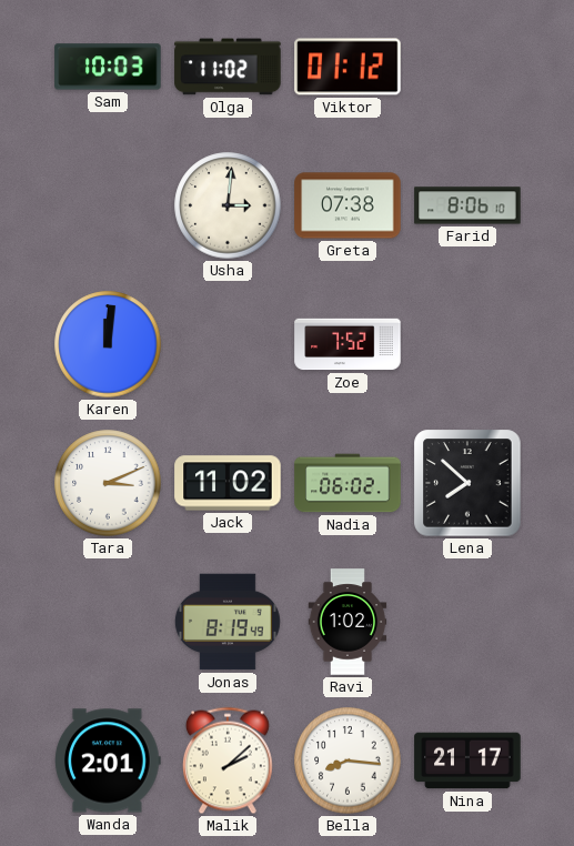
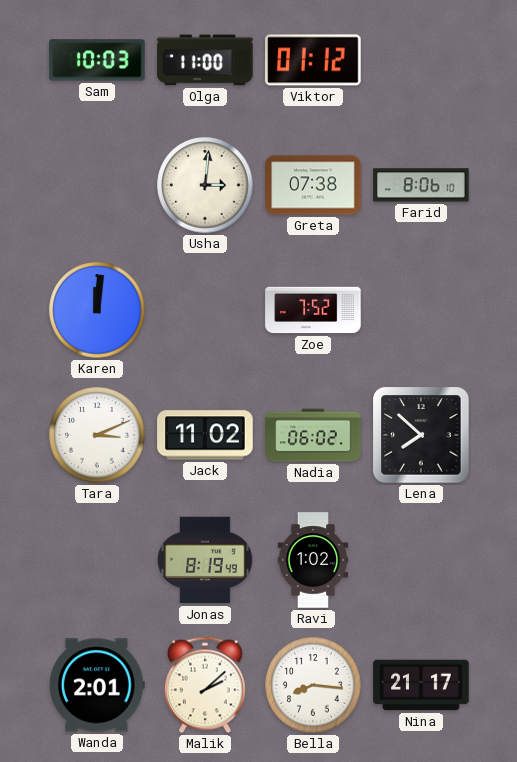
Olga: 11:02 -> 11:00
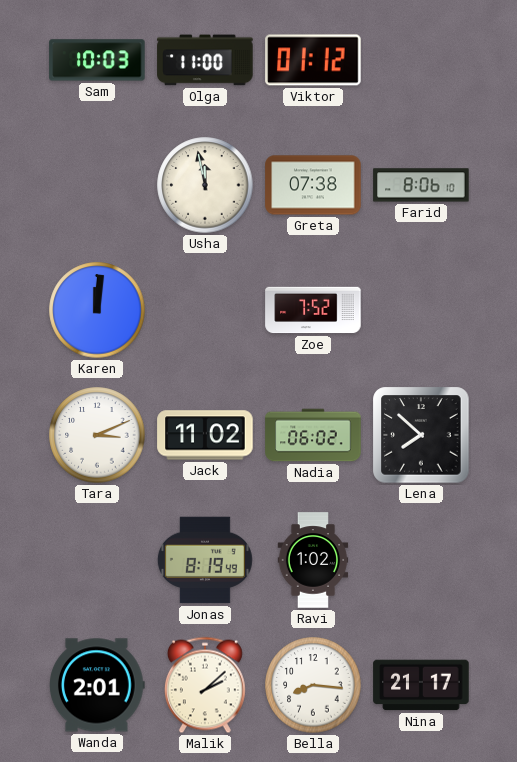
Usha: 3:01 -> 11:58
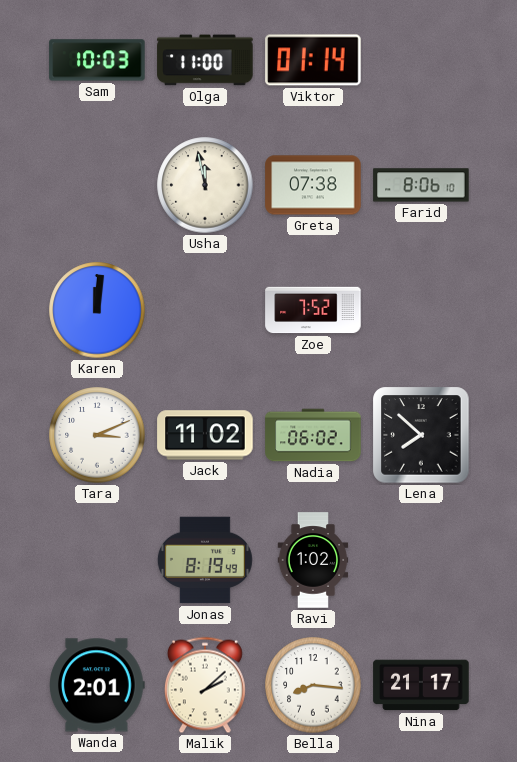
Viktor: 01:12 -> 01:14
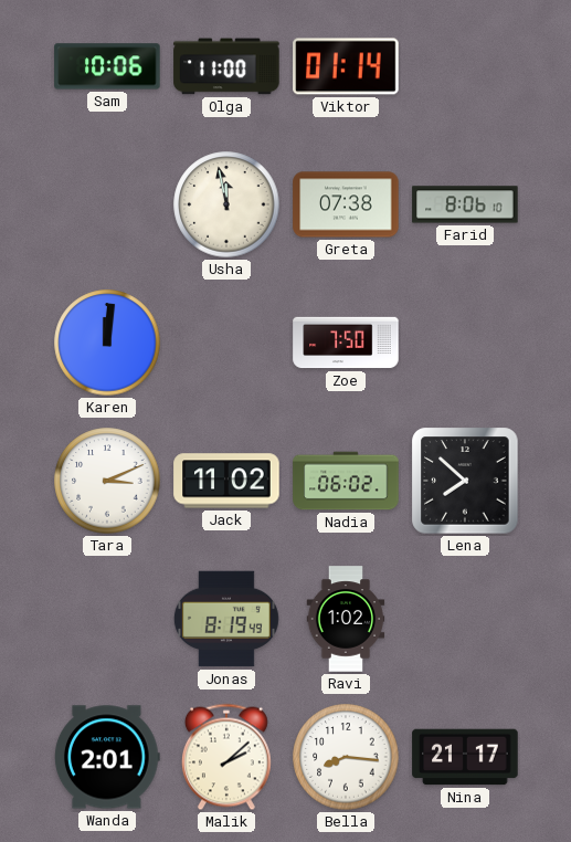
Sam: 10:03 -> 10:06
Zoe: 7:52 -> 7:50
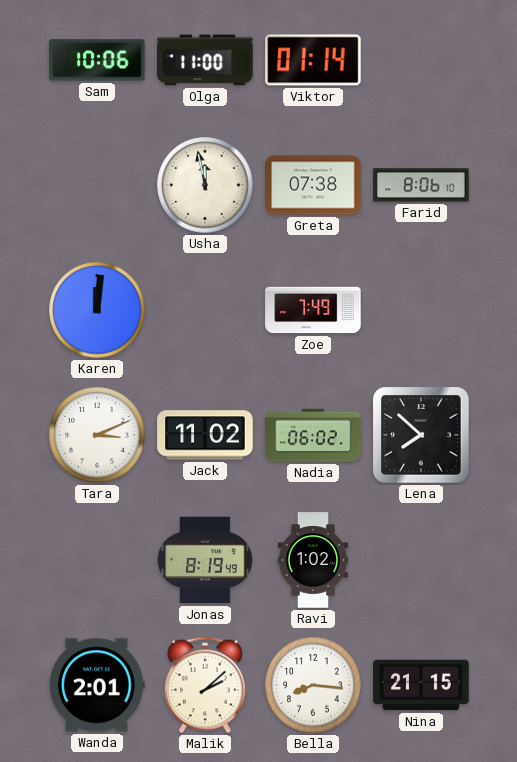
Zoe: 7:50 -> 7:49
Nina: 21:17 -> 21:15
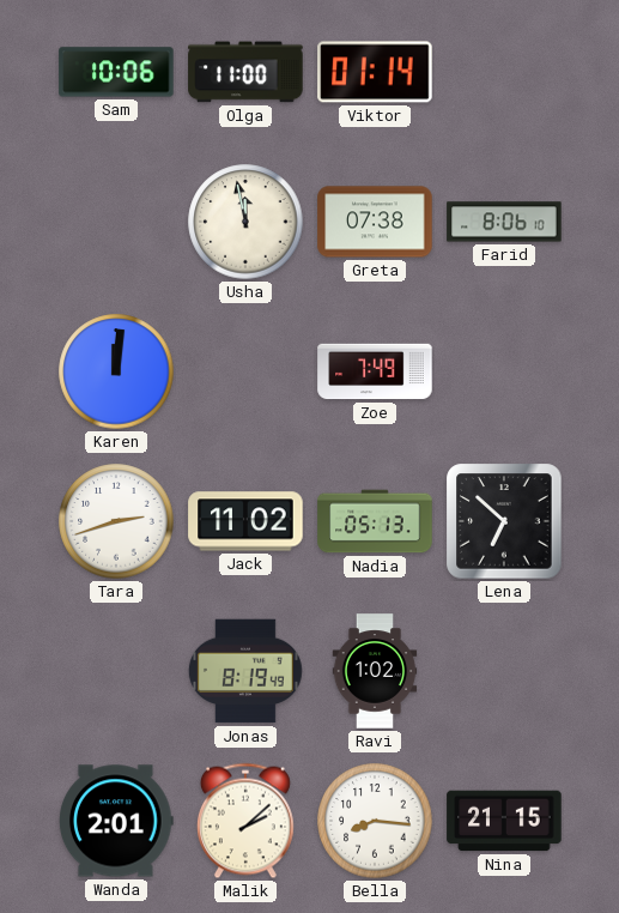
Tara: 3:11 -> 2:42
Nadia: 06:02 -> 05:13
Lena: 7:52 -> 6:52
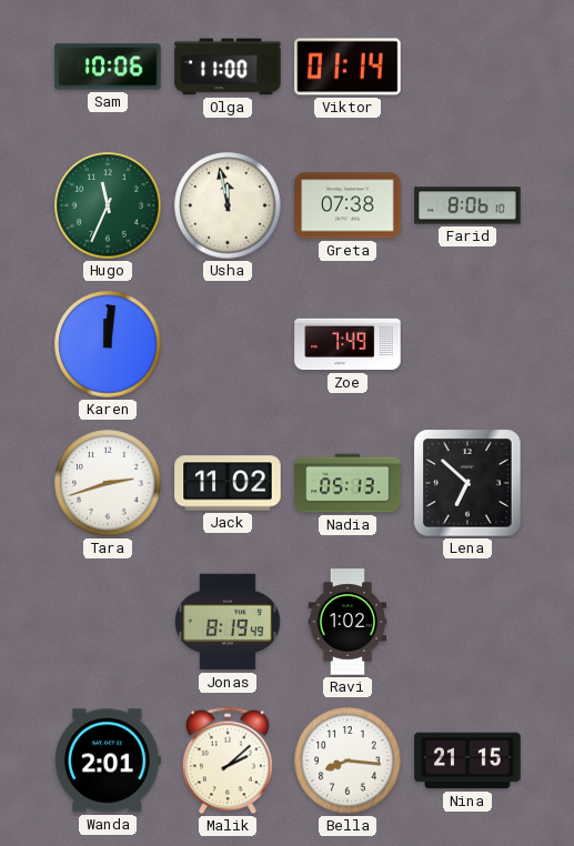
Hugo: none -> 11:34
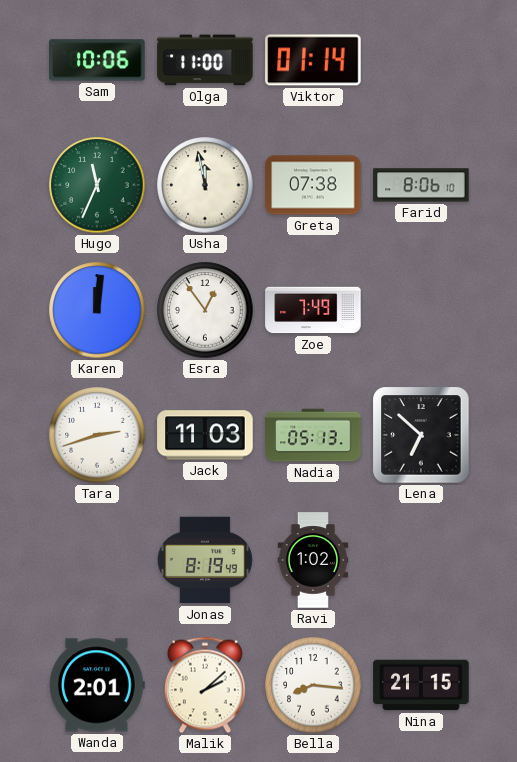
Esra: none -> 12:54
Jack: 11:02 -> 11:03
